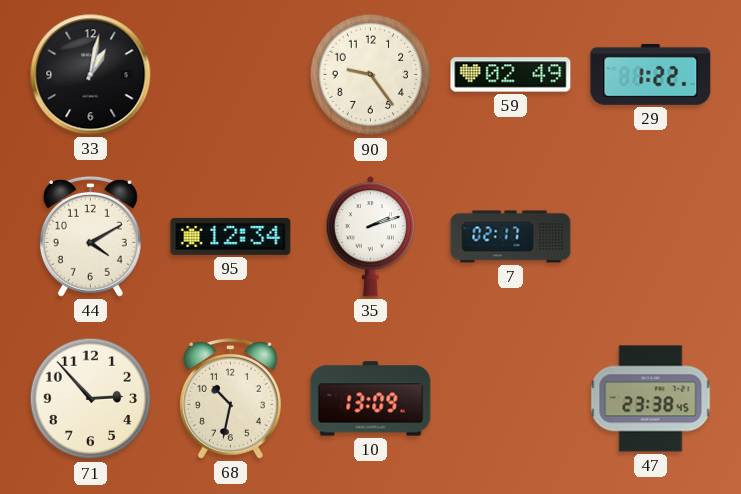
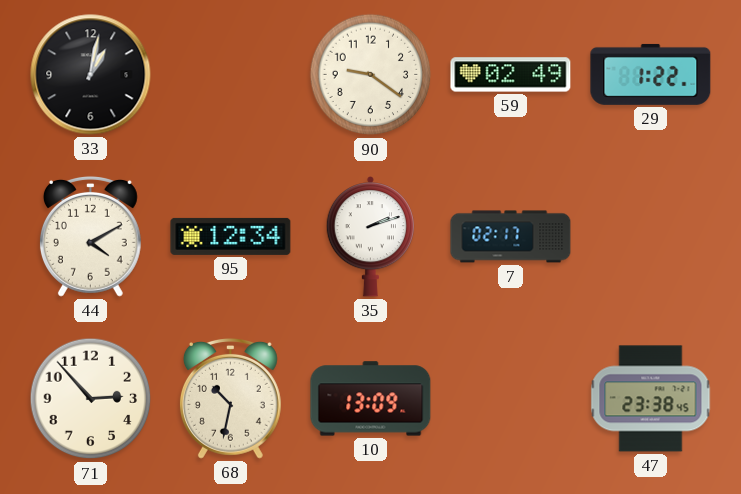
90: 9:24 -> 9:21
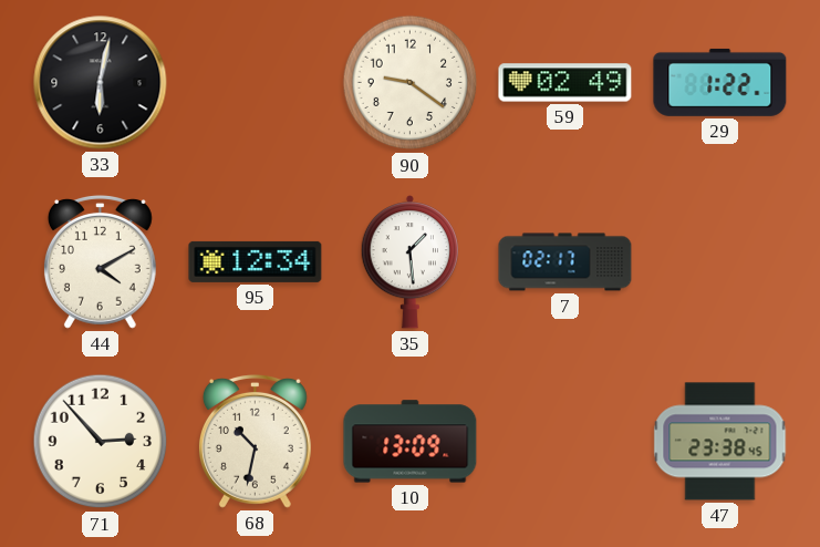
33: 1:02 -> 6:02
35: 2:12 -> 1:29
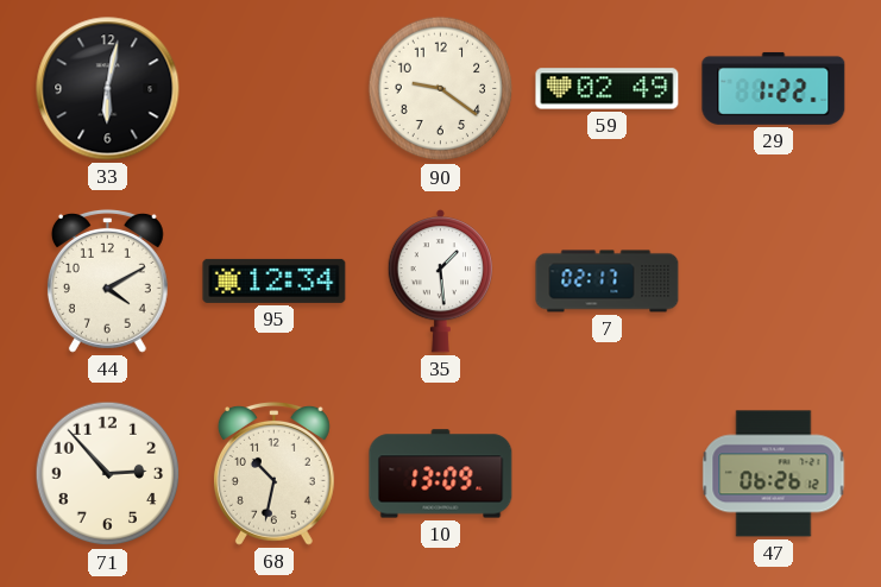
47: 23:38 -> 06:26
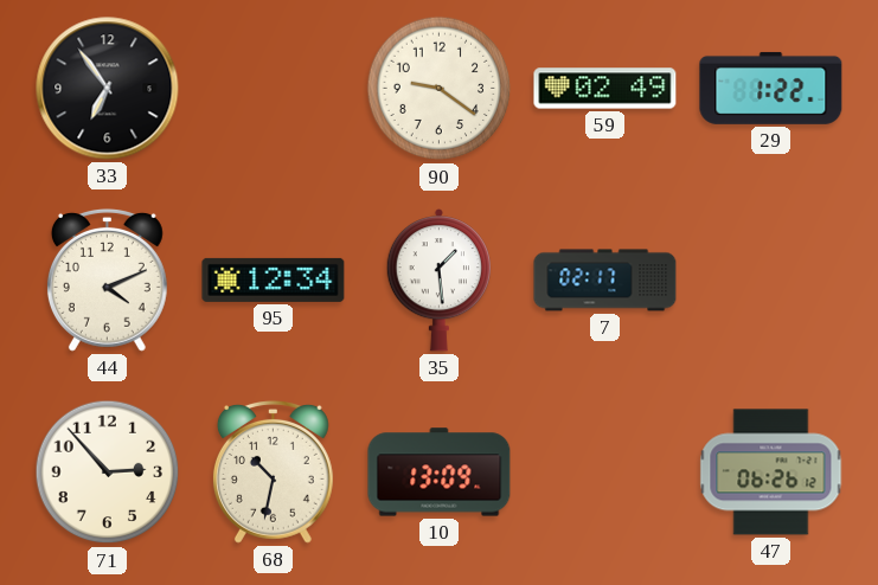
33: 6:02 -> 6:54
44: 4:10 -> 4:11
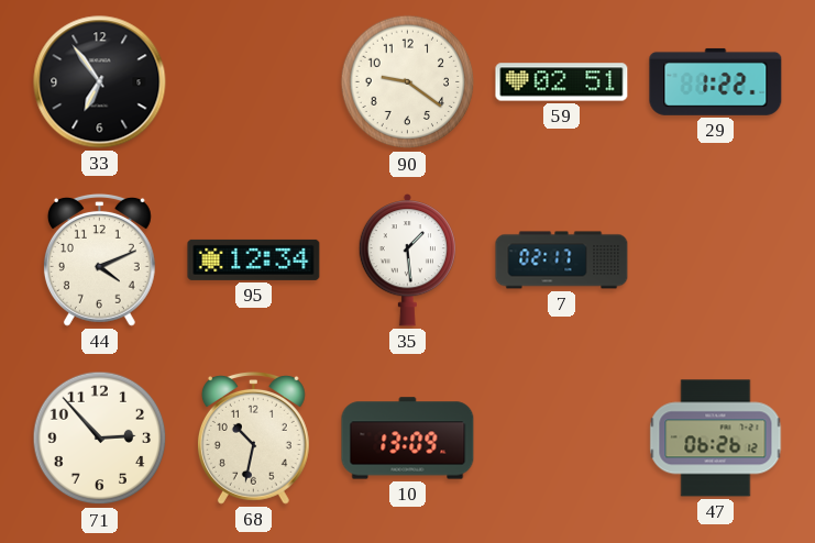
59: 02:49 -> 02:51
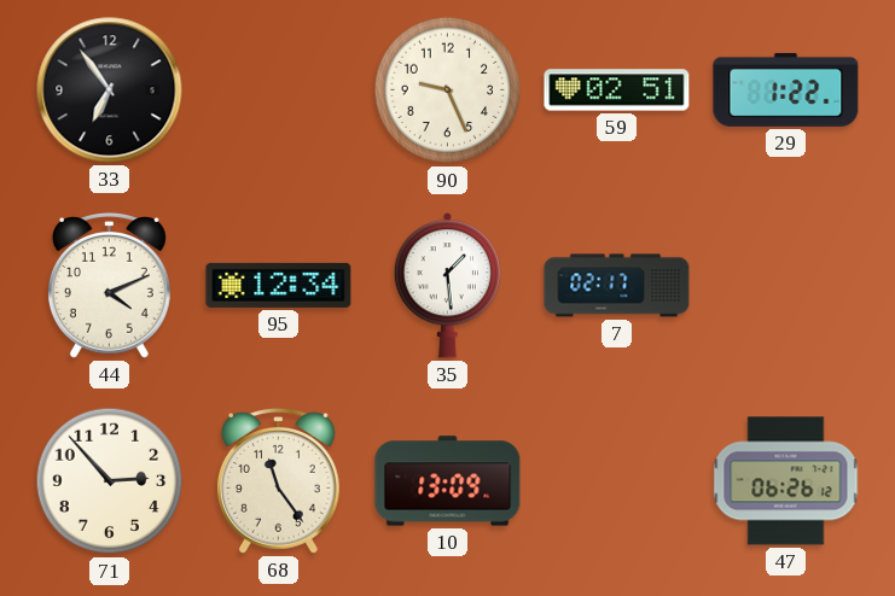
90: 9:21 -> 9:26
68: 10:32 -> 11:24
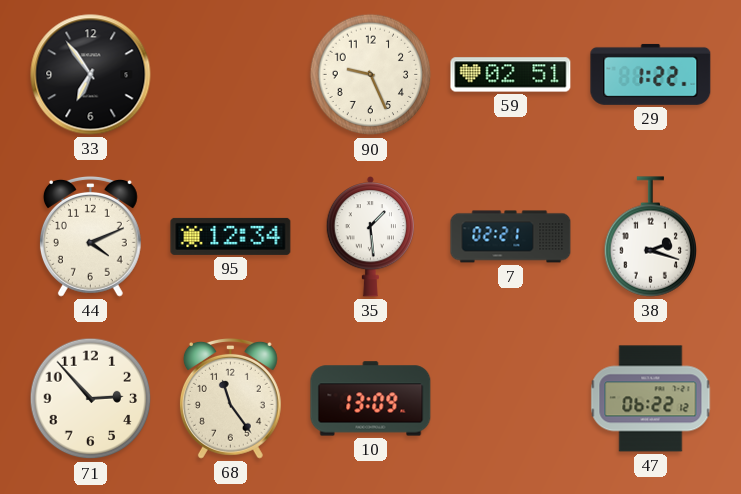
7: 02:17 -> 02:21
38: none -> 2:18
47: 06:26 -> 06:22
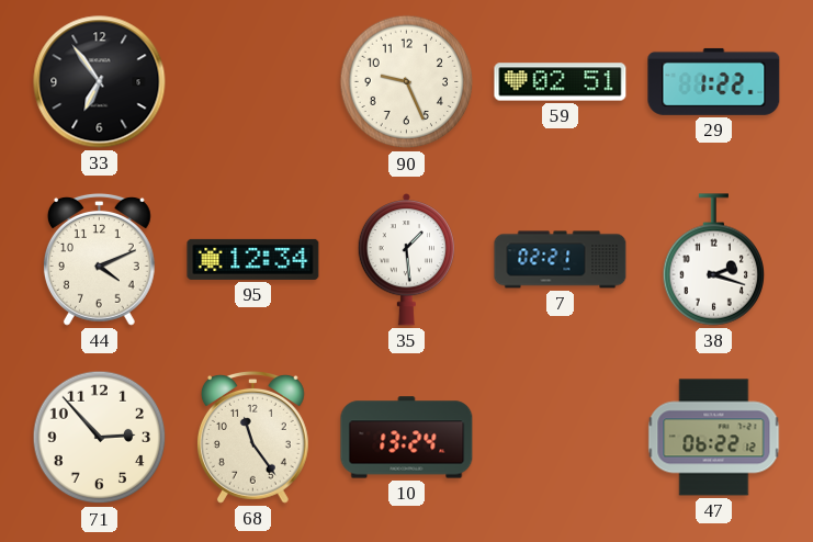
10: 13:09 -> 13:24
